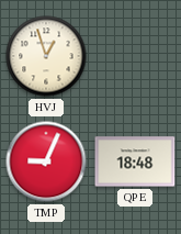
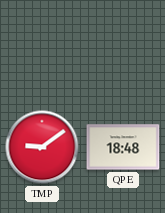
HVJ: 12:57 -> none
TMP: 9:04 -> 9:09
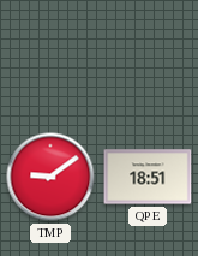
QPE: 18:48 -> 18:51
